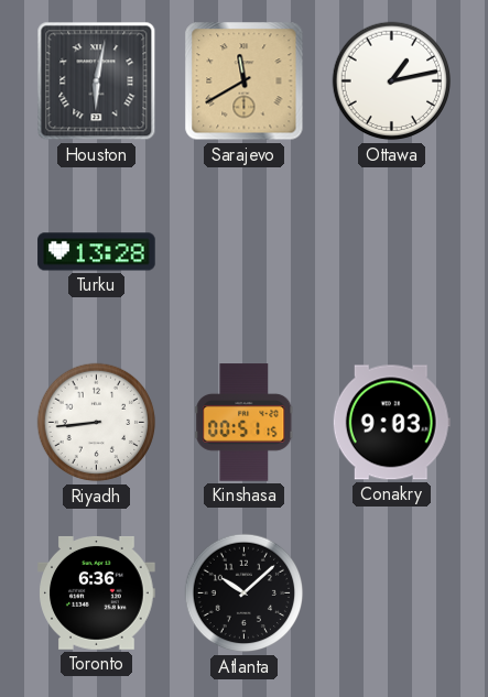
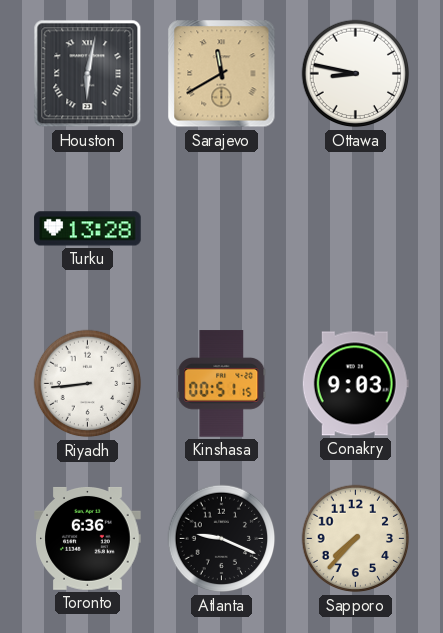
Ottawa: 1:13 -> 8:47
Atlanta: 10:08 -> 9:19
Sapporo: none -> 7:37
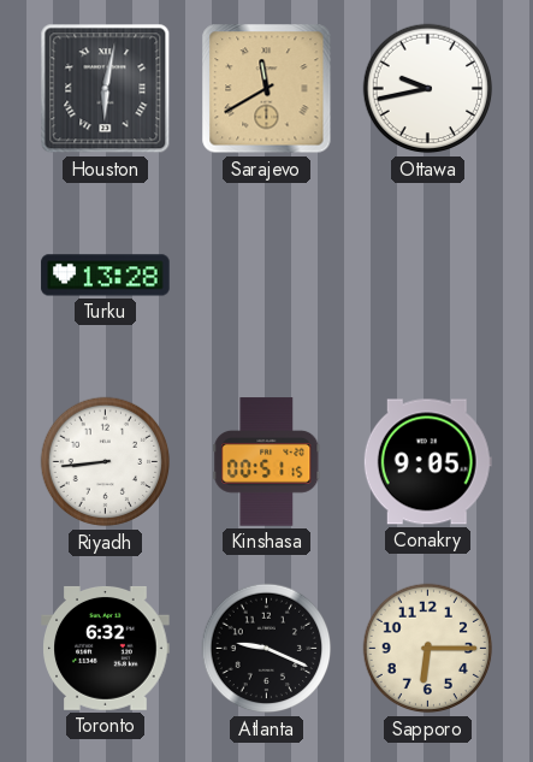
Ottawa: 8:47 -> 9:43
Conakry: 9:03 -> 9:05
Toronto: 6:36 -> 6:32
Sapporo: 7:37 -> 6:15
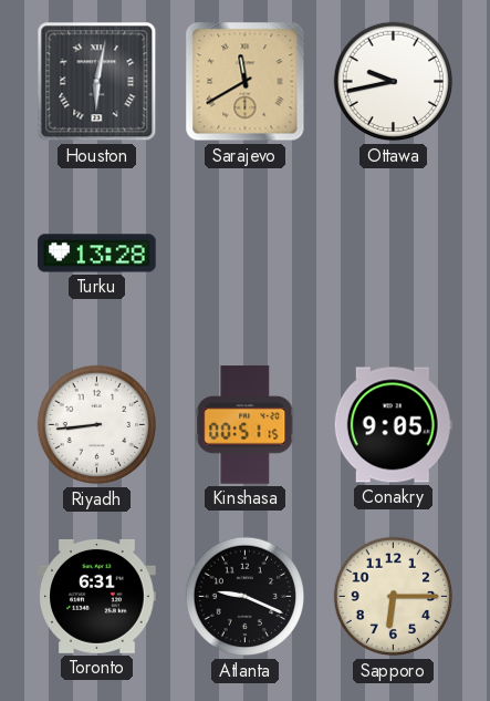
Toronto: 6:32 -> 6:31
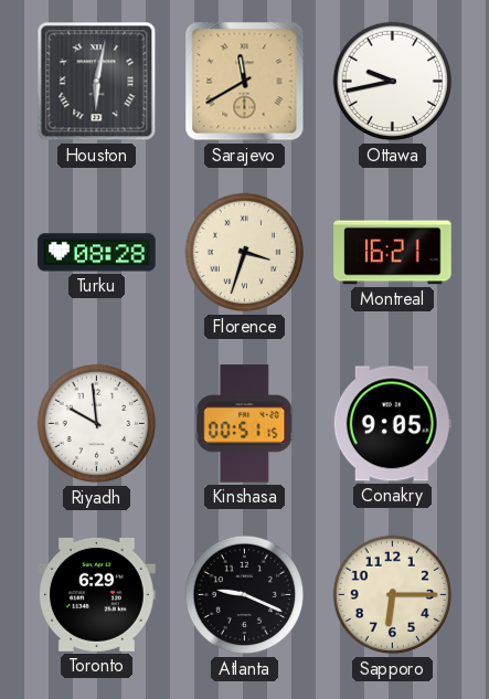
Turku: 13:28 -> 08:28
Florence: none -> 3:33
Montreal: none -> 16:21
Riyadh: 8:44 -> 9:59
Toronto: 6:31 -> 6:29
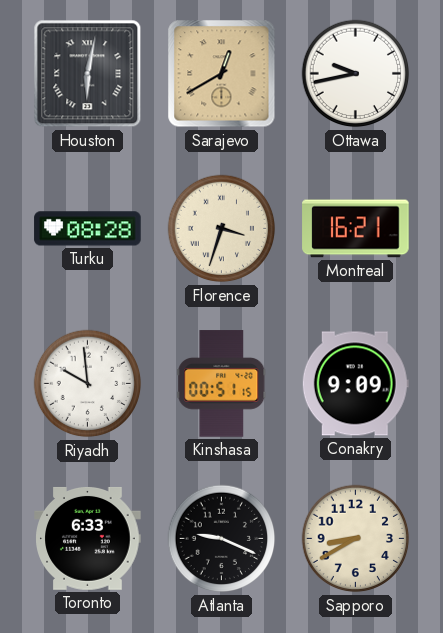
Sarajevo: 11:40 -> 12:40
Conakry: 9:05 -> 9:09
Toronto: 6:29 -> 6:33
Sapporo: 6:15 -> 8:40
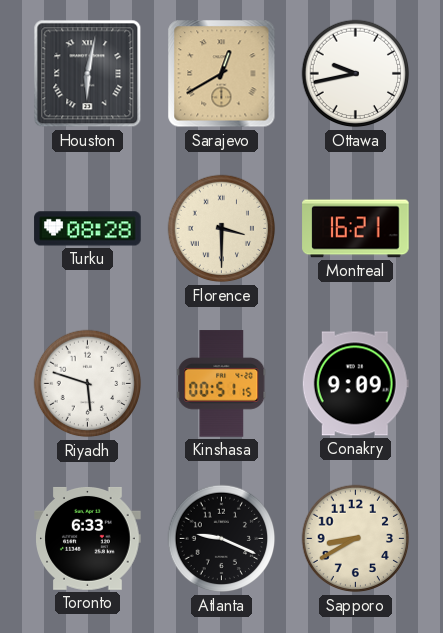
Florence: 3:33 -> 3:30
Riyadh: 9:59 -> 5:48
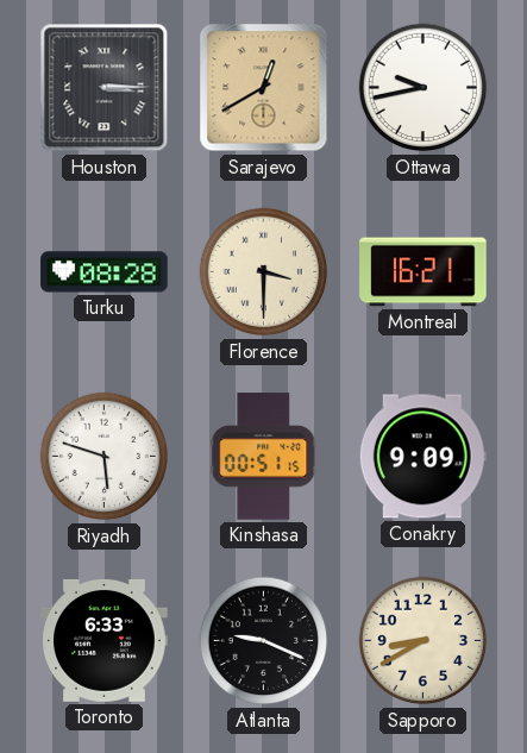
Houston: 6:02 -> 3:15
